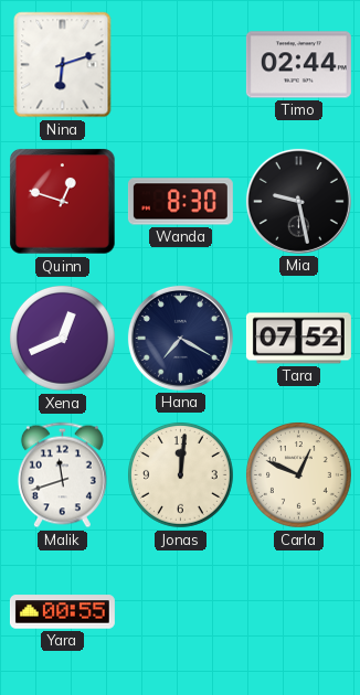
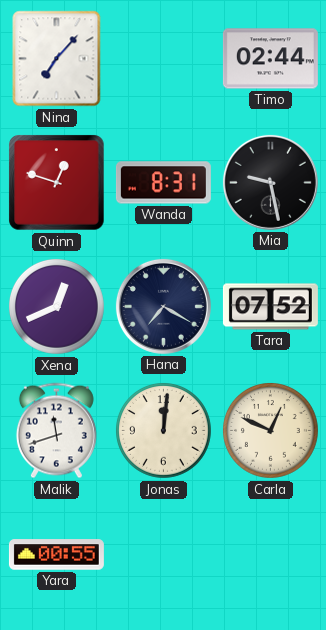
Nina: 6:12 -> 7:07
Wanda: 8:30 -> 8:31
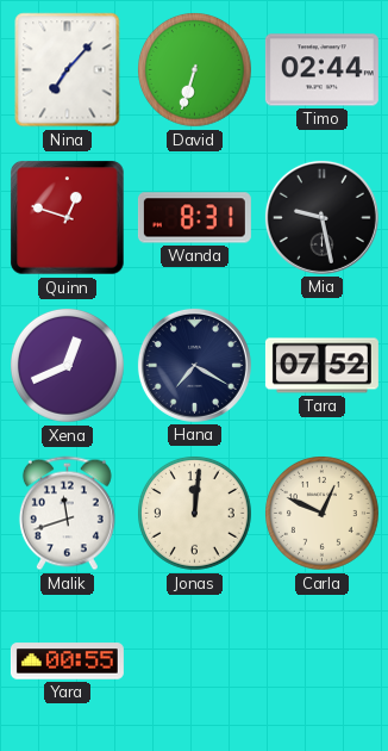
David: none -> 6:33
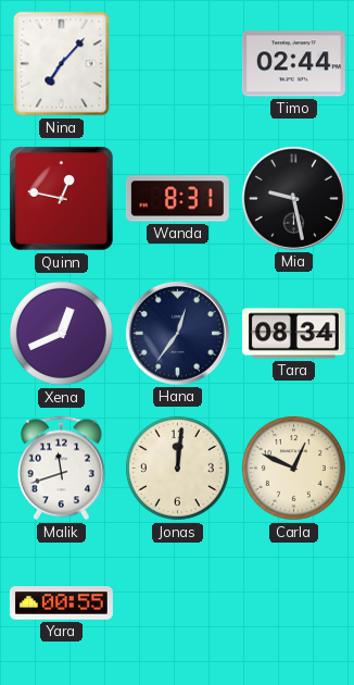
David: 6:33 -> none
Quinn: 12:48 -> 12:47
Hana: 7:20 -> 12:36
Tara: 07:52 -> 08:34
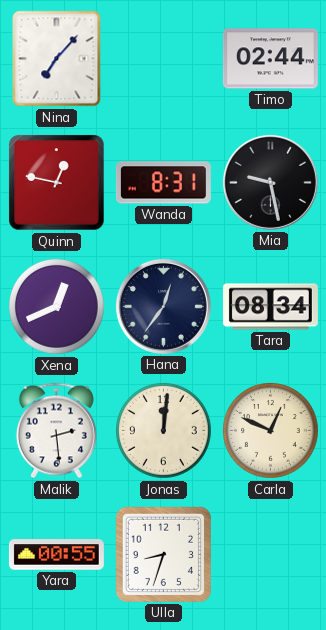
Malik: 11:42 -> 2:29
Ulla: none -> 8:33
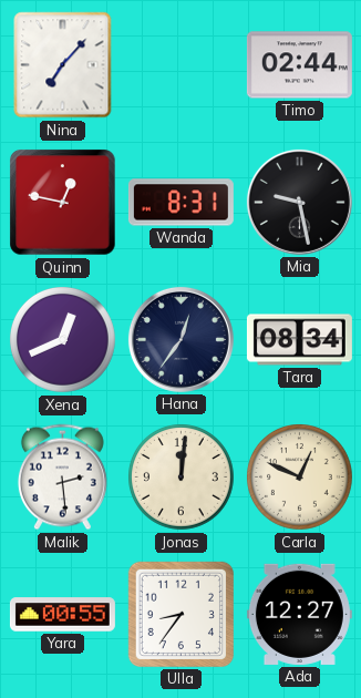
Ulla: 8:33 -> 8:36
Ada: none -> 12:27
